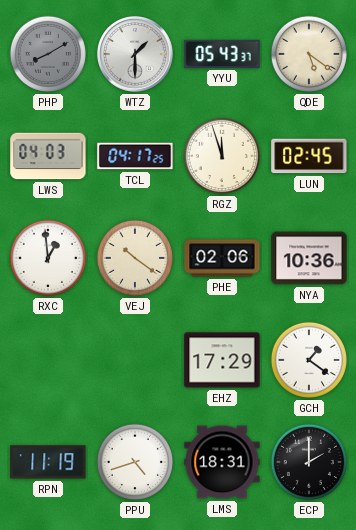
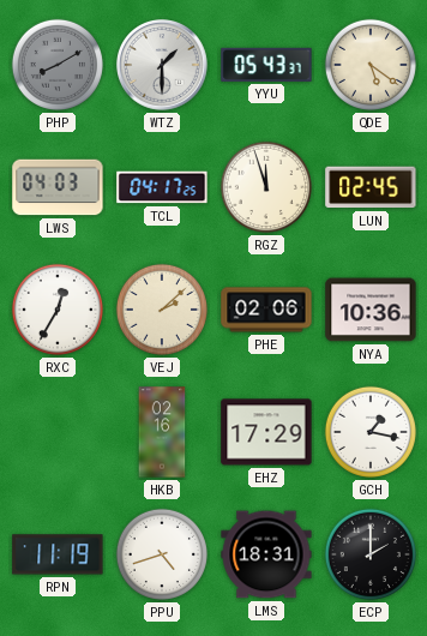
RXC: 12:59 -> 12:35
VEJ: 10:21 -> 2:08
HKB: none -> 02:16
GCH: 1:21 -> 1:17
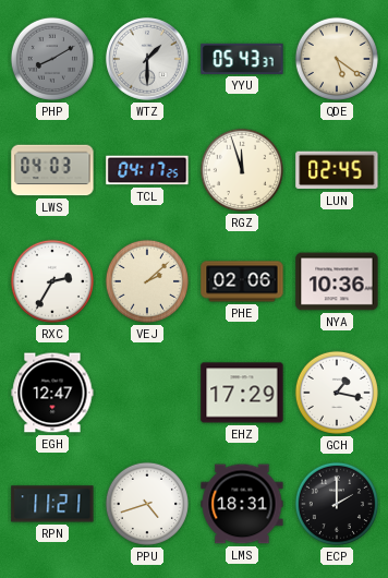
RXC: 12:35 -> 2:35
EGH: none -> 12:47
HKB: 02:16 -> none
RPN: 11:19 -> 11:21
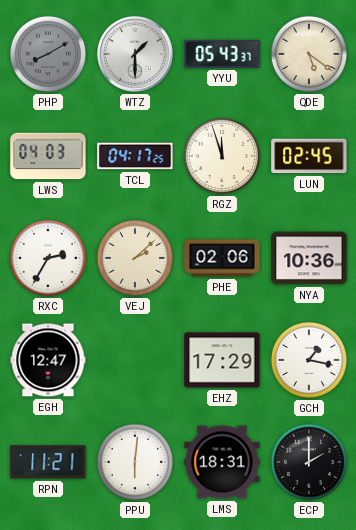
PPU: 4:42 -> 6:01
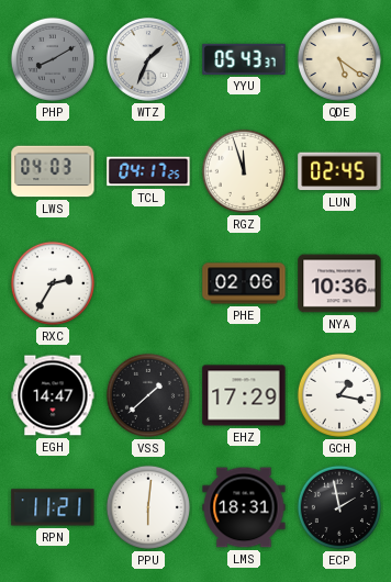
WTZ: 1:30 -> 1:34
VEJ: 2:08 -> none
EGH: 12:47 -> 14:47
VSS: none -> 1:38
ECP: 2:00 -> 1:58
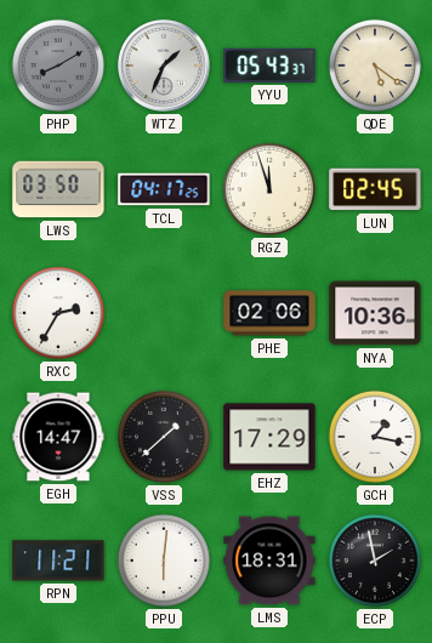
LWS: 04:03 -> 03:50
